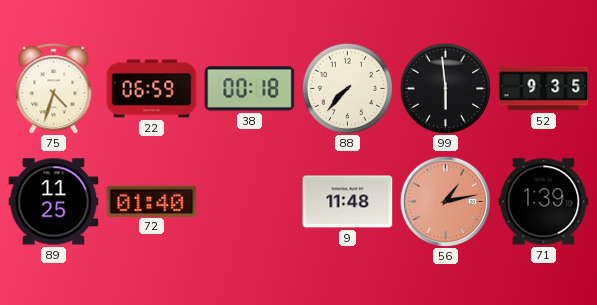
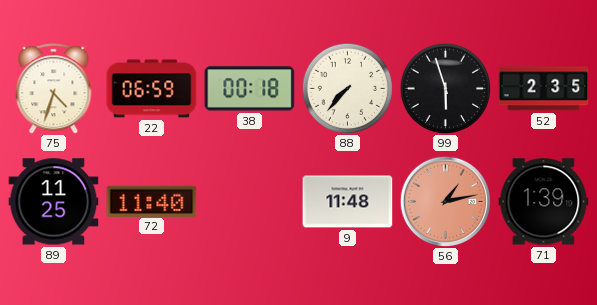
99: 5:59 -> 5:57
52: 9:35 -> 2:35
72: 01:40 -> 11:40
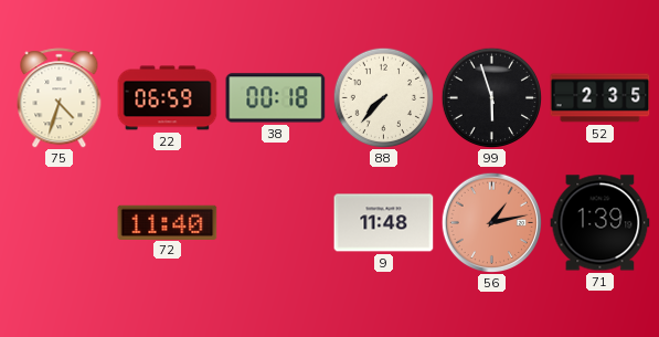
89: 11:25 -> none
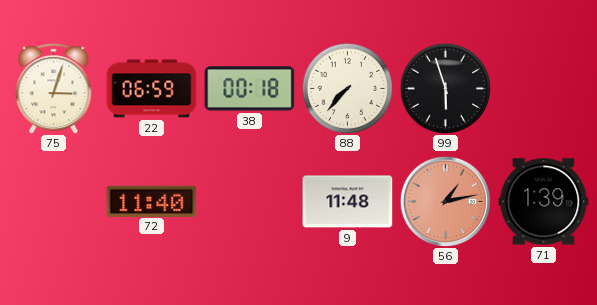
75: 4:33 -> 3:03
52: 2:35 -> none
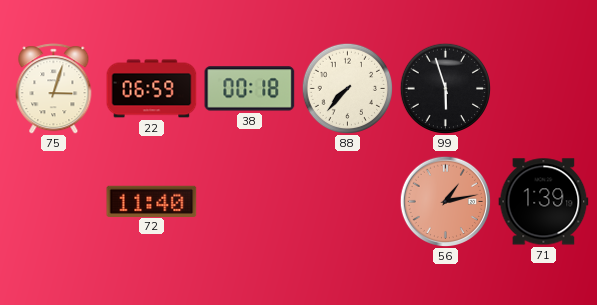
9: 11:48 -> none
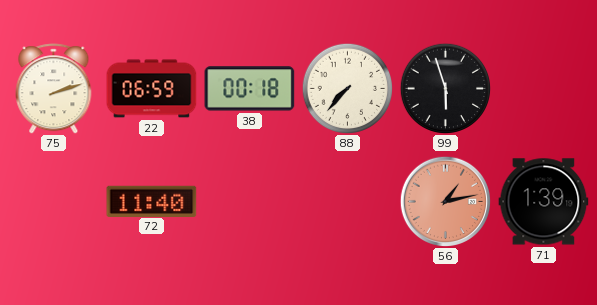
75: 3:03 -> 2:12
